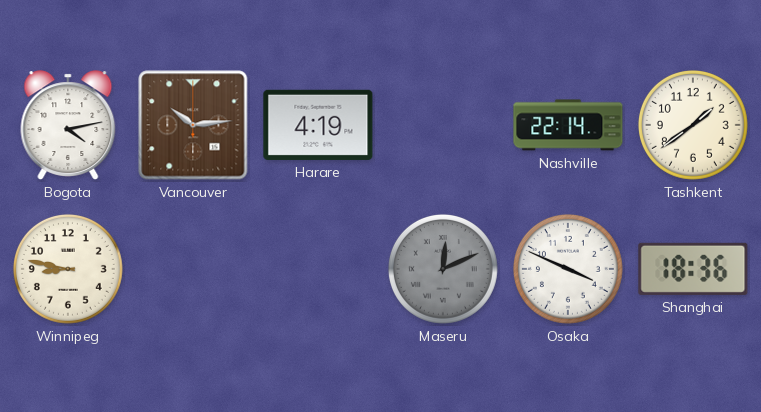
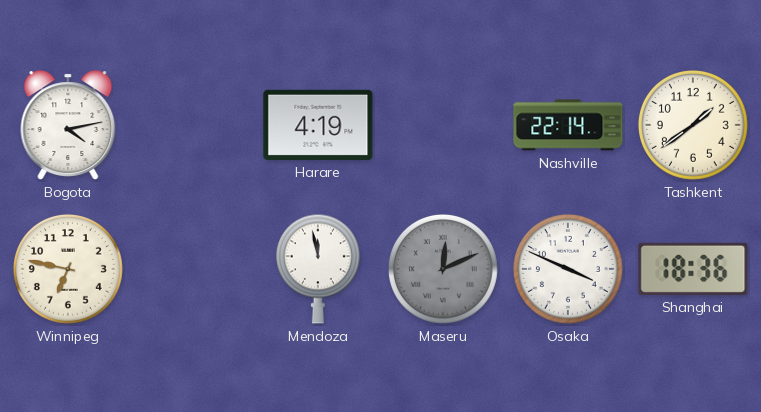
Vancouver: 10:14 -> none
Winnipeg: 8:47 -> 6:47
Mendoza: none -> 11:58
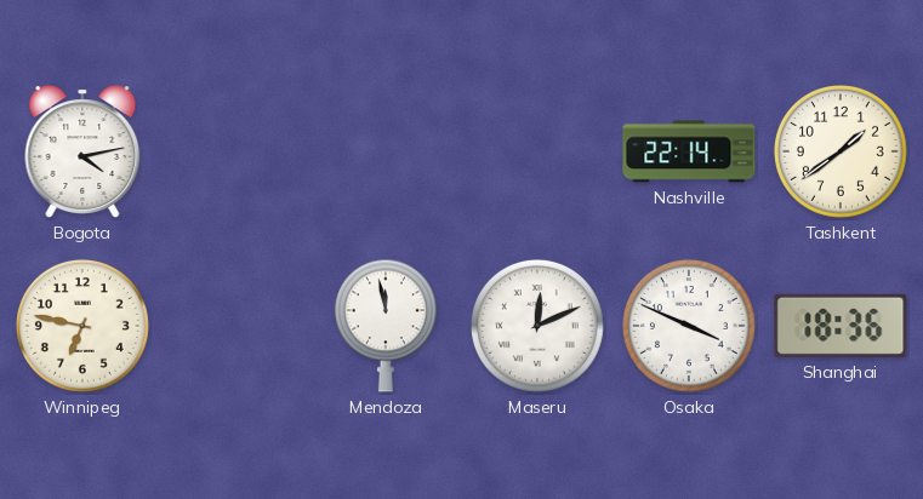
Harare: 4:19 -> none
Maseru dial: grey -> white
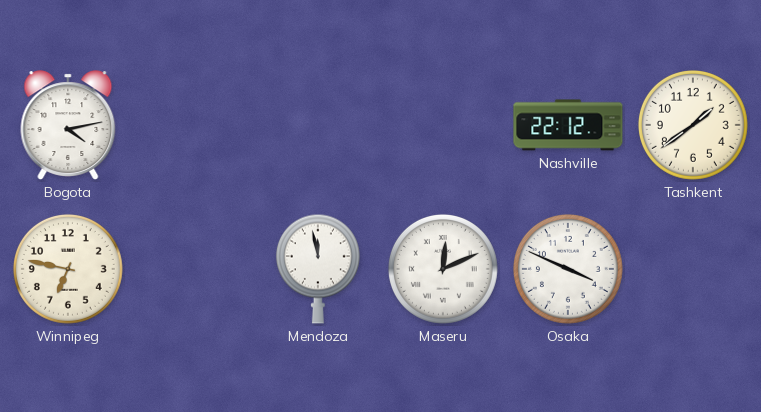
Nashville: 22:14 -> 22:12
Shanghai: 18:36 -> none
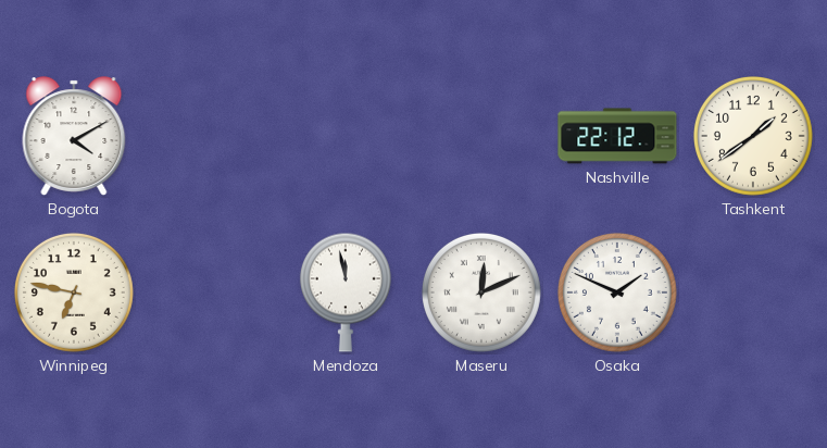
Bogota: 4:13 -> 4:10
Osaka: 3:49 -> 1:49
